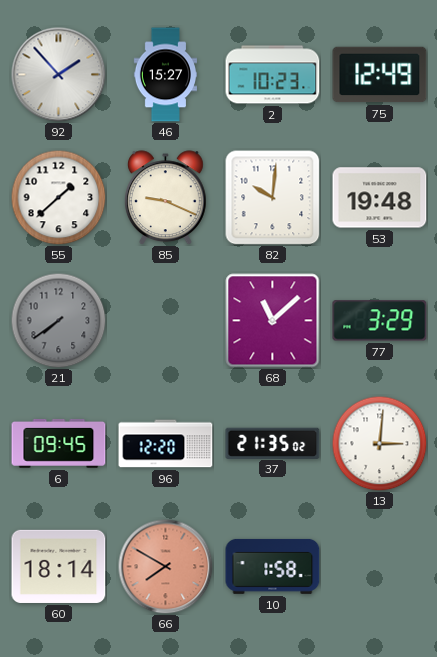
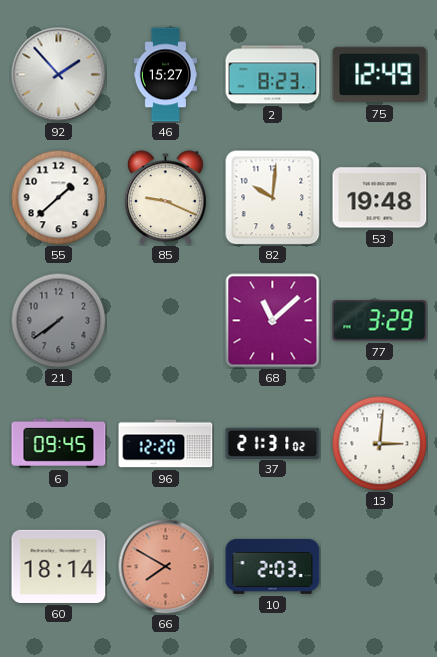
2: 10:23 -> 8:23
37: 21:35 -> 21:31
10: 1:58 -> 2:03
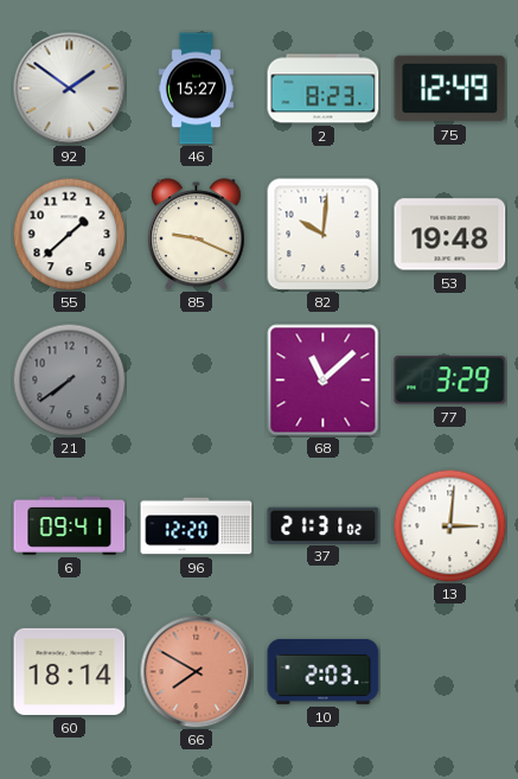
92: 1:53 -> 1:51
6: 09:45 -> 09:41
